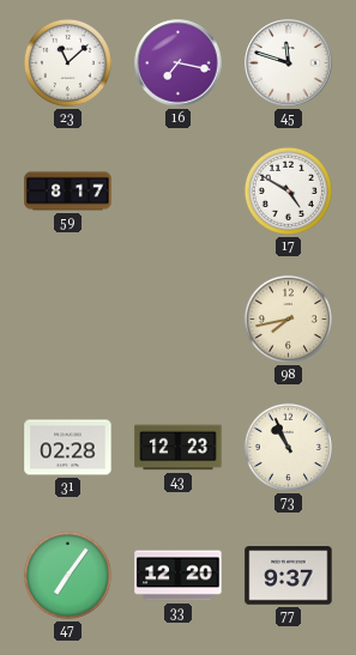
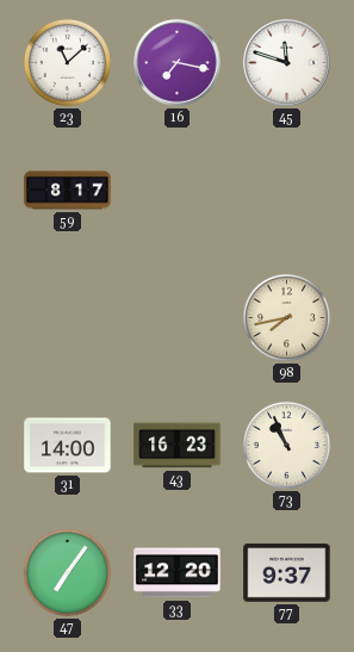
17: 4:50 -> none
31: 02:28 -> 14:00
43: 12:23 -> 16:23
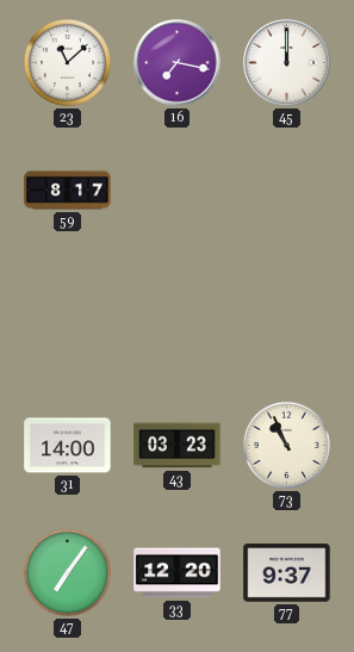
45: 11:48 -> 12:00
98: 7:43 -> none
43: 16:23 -> 03:23
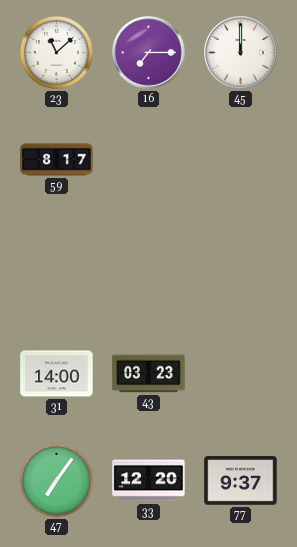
16: 7:17 -> 7:15
73: 10:56 -> none
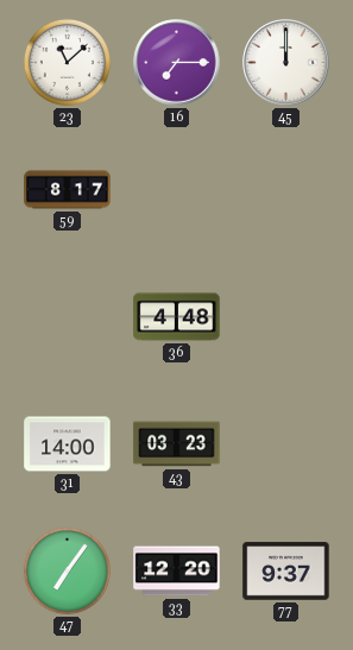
36: none -> 4:48
